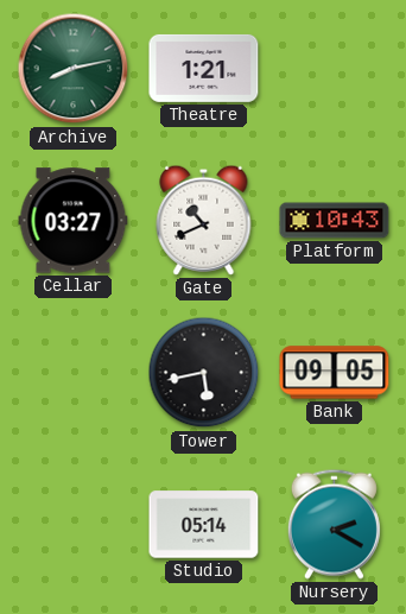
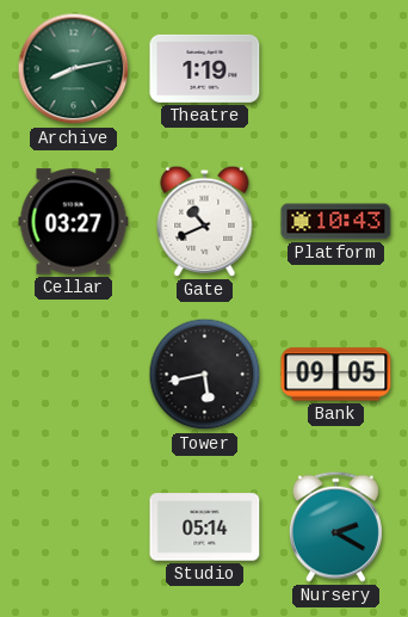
Theatre: 1:21 -> 1:19
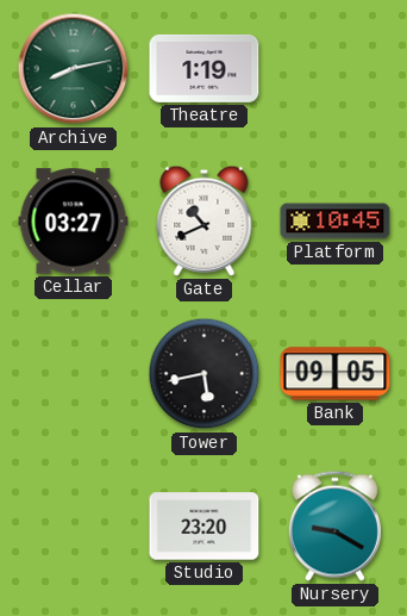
Platform: 10:43 -> 10:45
Studio: 05:14 -> 23:20
Nursery: 2:20 -> 9:20
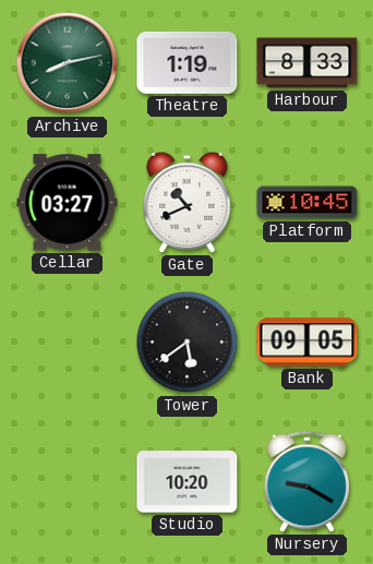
Harbour: none -> 8:33
Tower: 5:43 -> 5:39
Studio: 23:20 -> 10:20
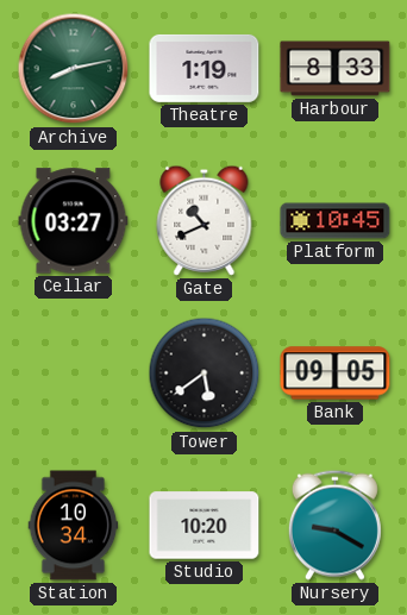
Station: none -> 10:34
